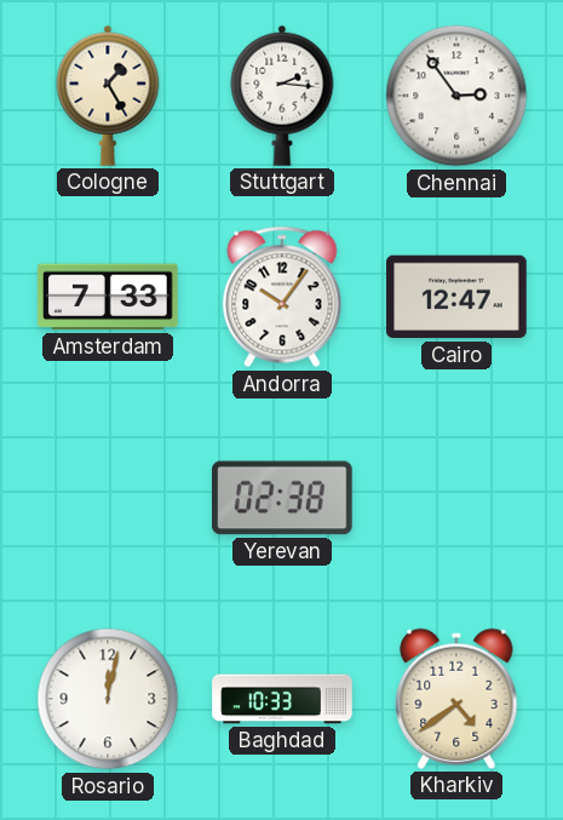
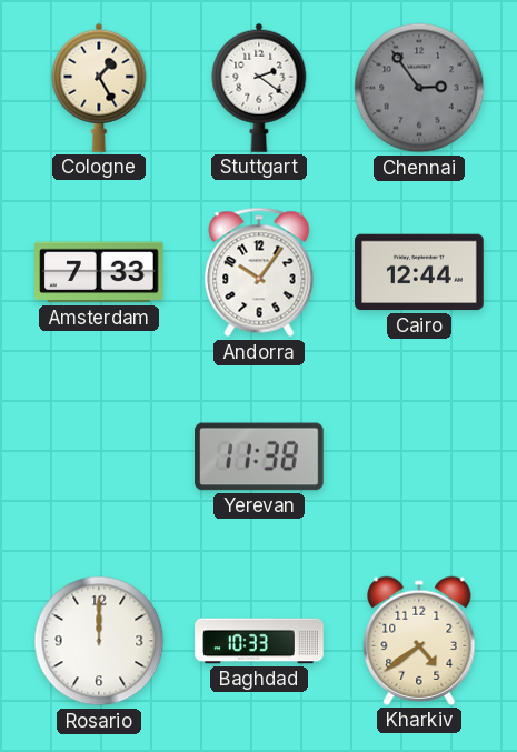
Stuttgart: 2:16 -> 2:21
Chennai dial: white -> grey
Cairo: 12:47 -> 12:44
Yerevan: 02:38 -> 11:38
Rosario: 12:02 -> 12:00
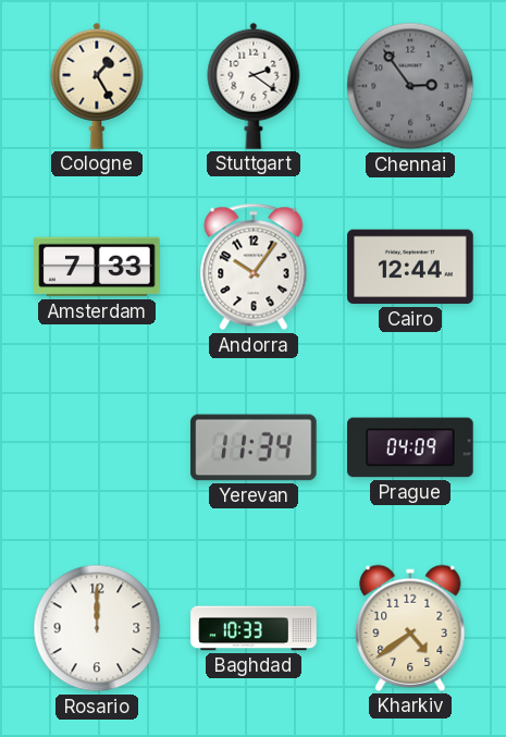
Yerevan: 11:38 -> 11:34
Prague: none -> 04:09
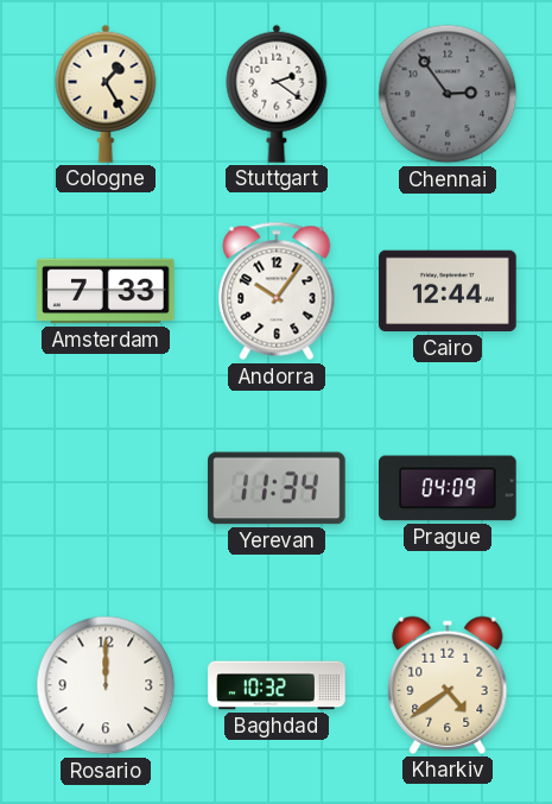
Baghdad: 10:33 -> 10:32
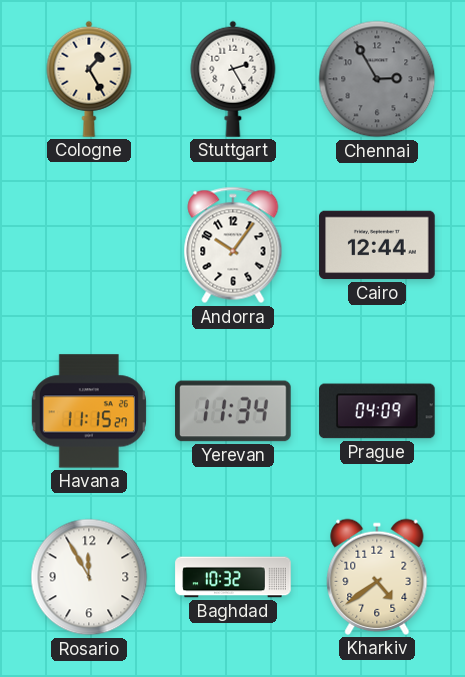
Stuttgart: 2:21 -> 2:25
Chennai: 2:54 -> 2:55
Amsterdam: 7:33 -> none
Havana: none -> 11:15
Rosario: 12:00 -> 11:55
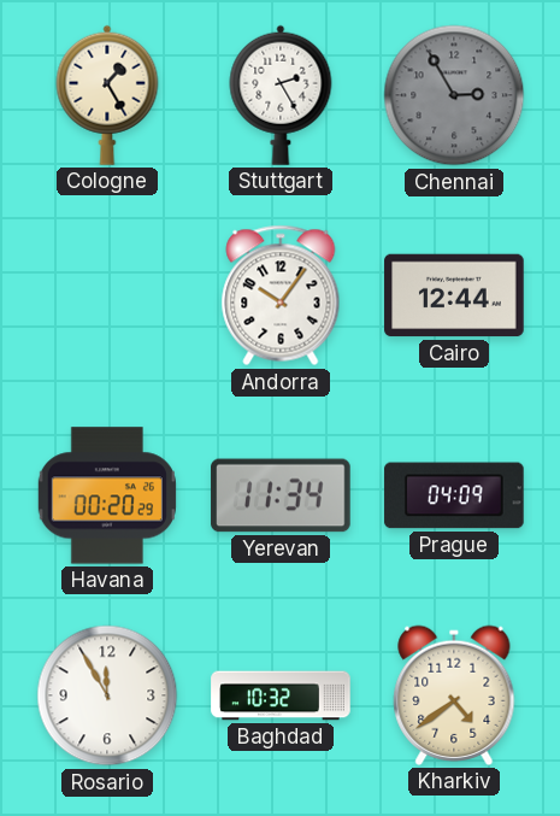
Havana: 11:15 -> 00:20
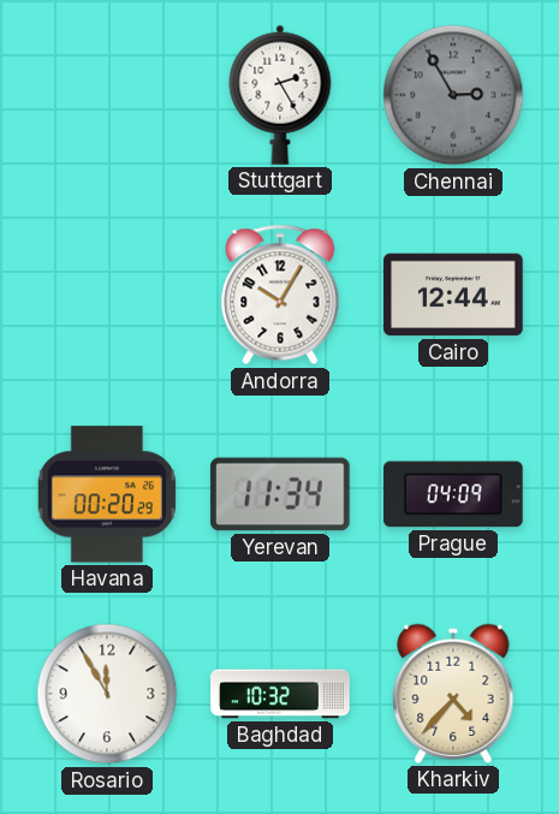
Cologne: 1:25 -> none
Andorra: 10:06 -> 10:05
Kharkiv: 4:39 -> 4:37
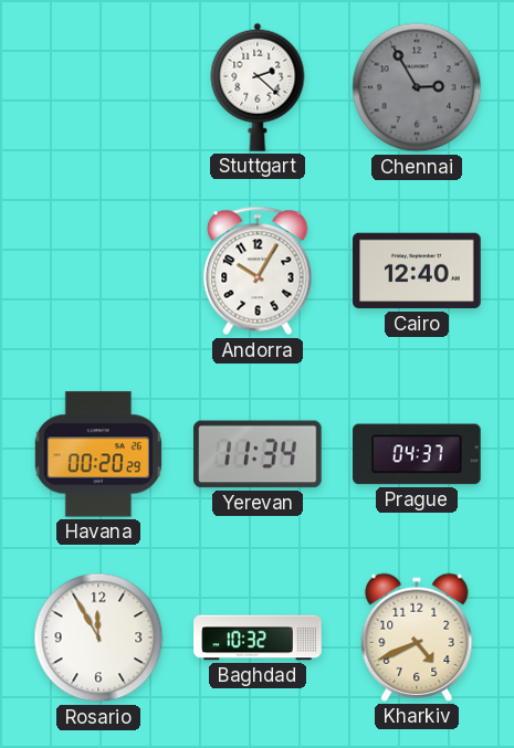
Stuttgart: 2:25 -> 2:22
Cairo: 12:44 -> 12:40
Prague: 04:09 -> 04:37
Kharkiv: 4:37 -> 4:41
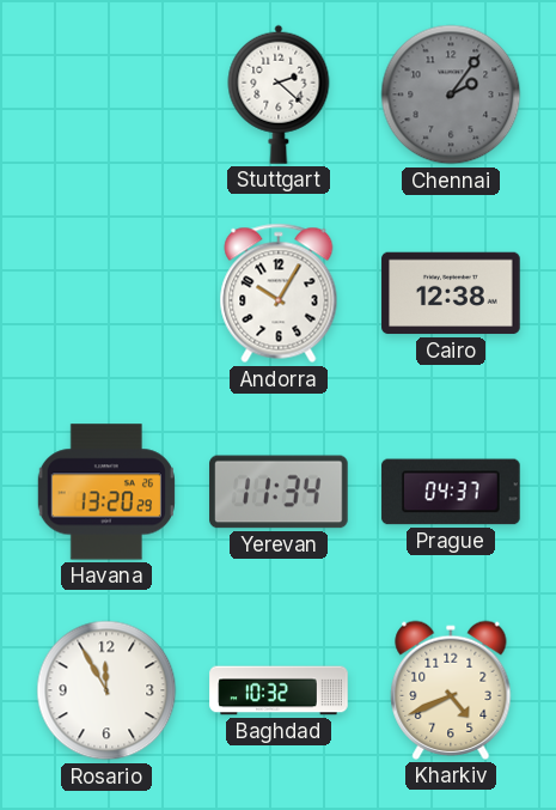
Chennai: 2:55 -> 2:06
Cairo: 12:40 -> 12:38
Havana: 00:20 -> 13:20
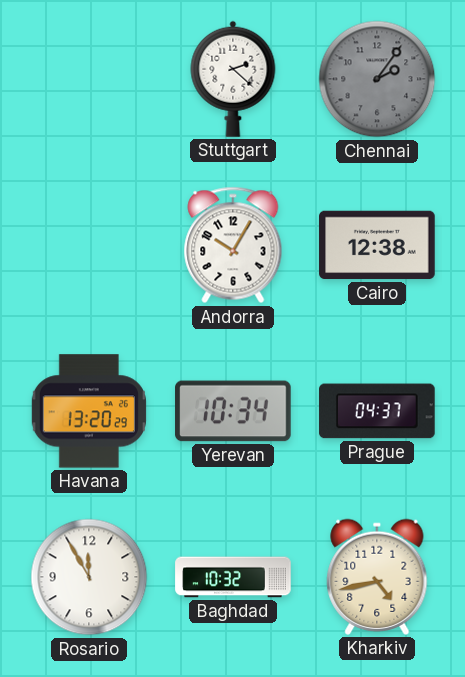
Yerevan: 11:34 -> 10:34
Kharkiv: 4:41 -> 4:43
